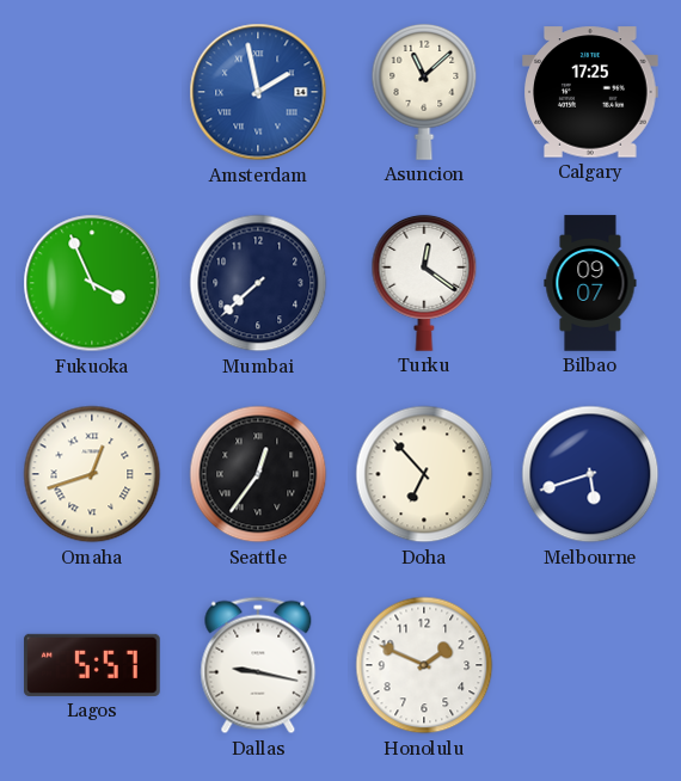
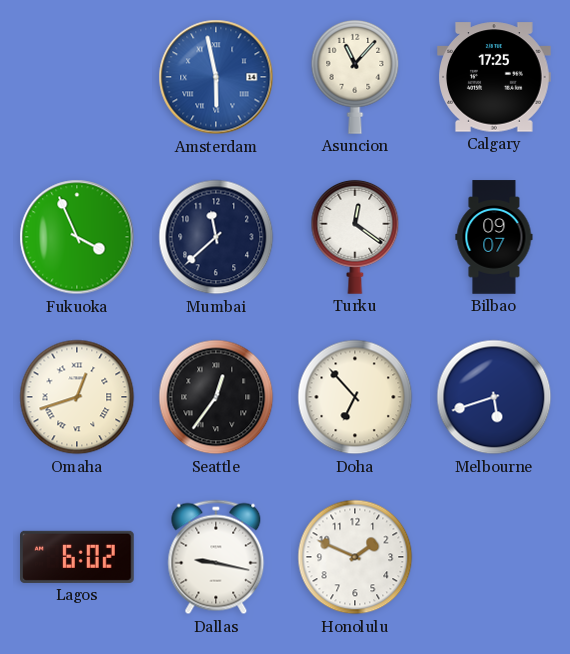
Amsterdam: 1:58 -> 5:58
Asuncion: 11:08 -> 11:07
Mumbai: 7:38 -> 11:38
Lagos: 5:57 -> 6:02
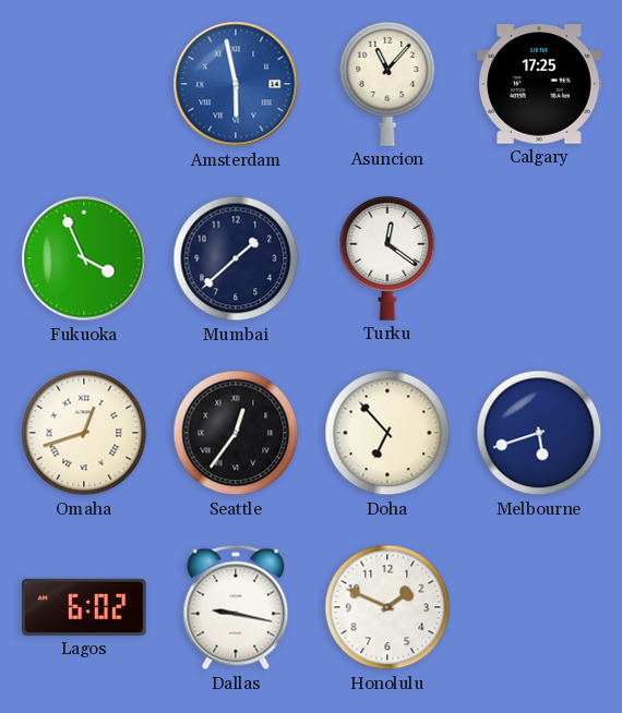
Mumbai: 11:38 -> 1:38
Bilbao: 09:07 -> none
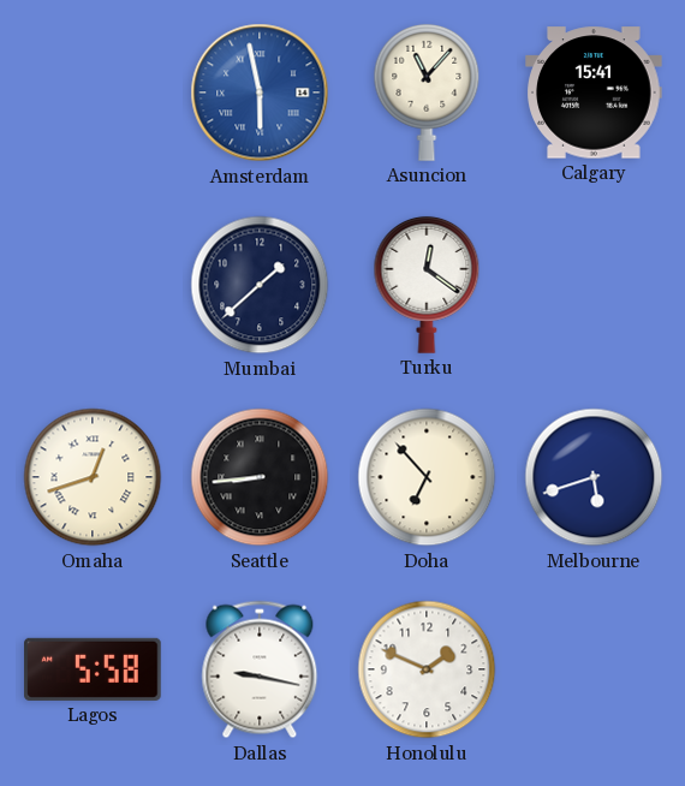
Calgary: 17:25 -> 15:41
Fukuoka: 3:56 -> none
Seattle: 12:36 -> 8:44
Lagos: 6:02 -> 5:58
